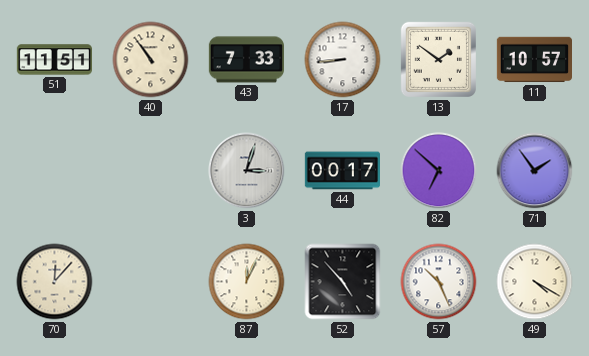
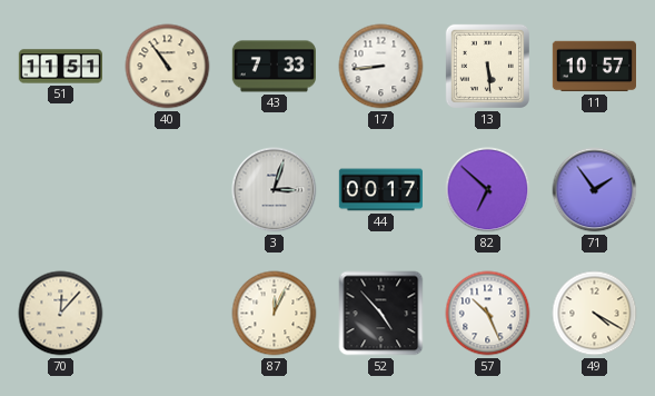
13: 1:51 -> 5:29
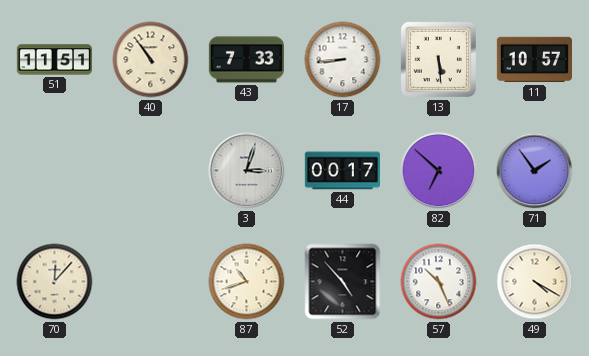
87: 12:04 -> 10:42
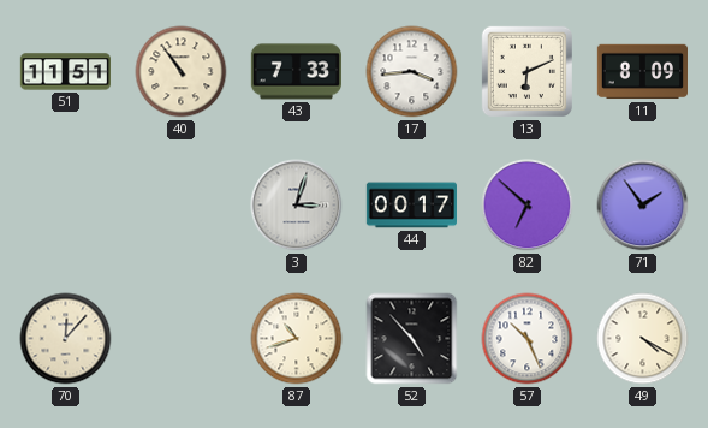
17: 8:44 -> 3:44
13: 5:29 -> 6:11
11: 10:57 -> 8:09
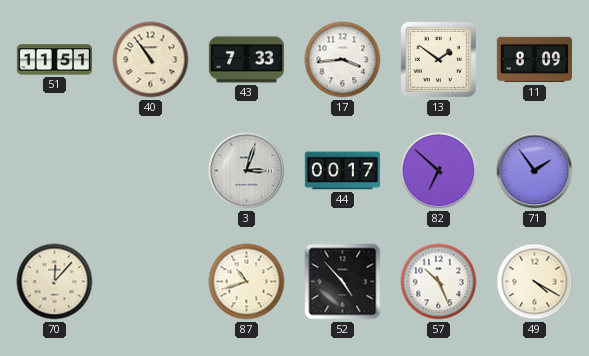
13: 6:11 -> 1:51
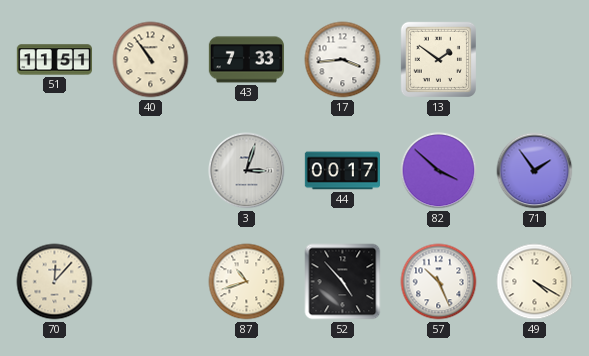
11: 8:09 -> none
82: 6:52 -> 3:52
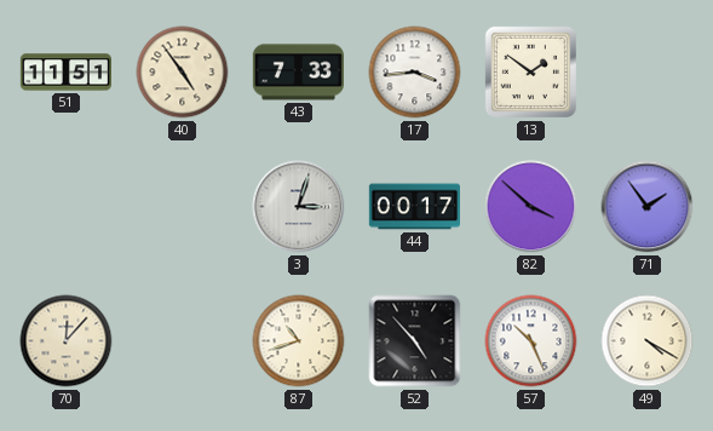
40: 10:54 -> 4:54
